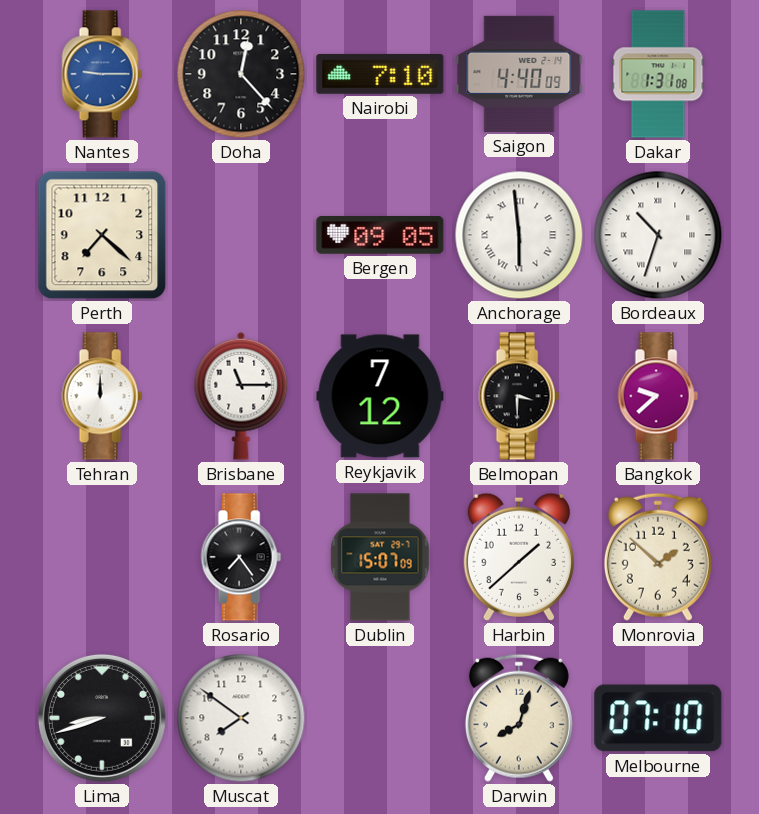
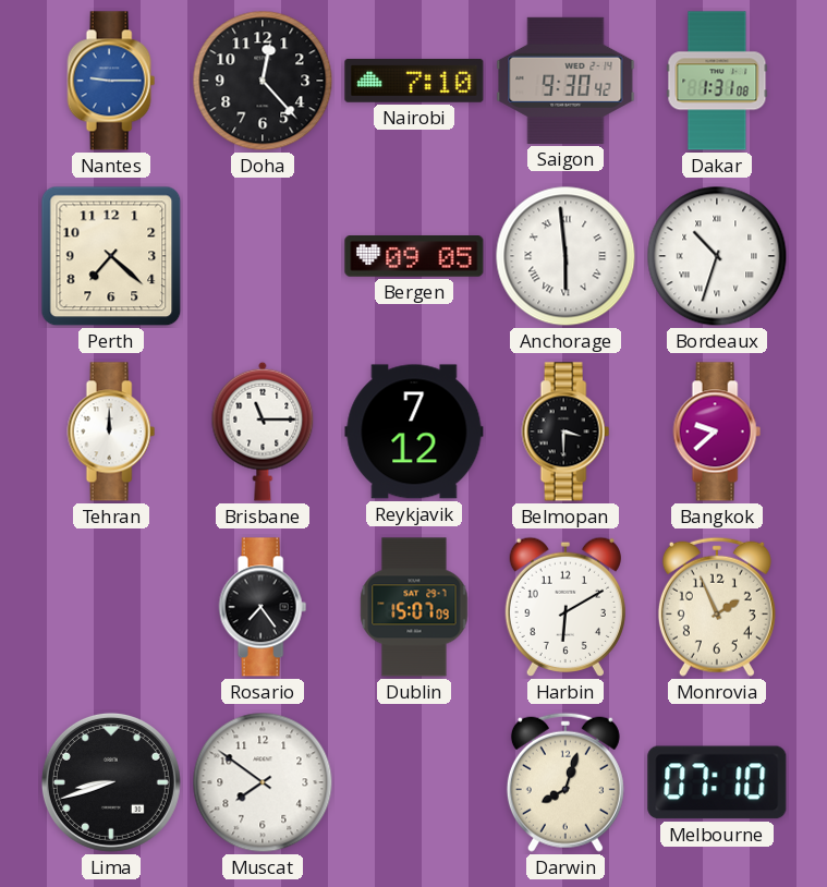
Saigon: 4:40 -> 9:30
Harbin: 1:38 -> 6:10
Monrovia: 1:52 -> 1:56
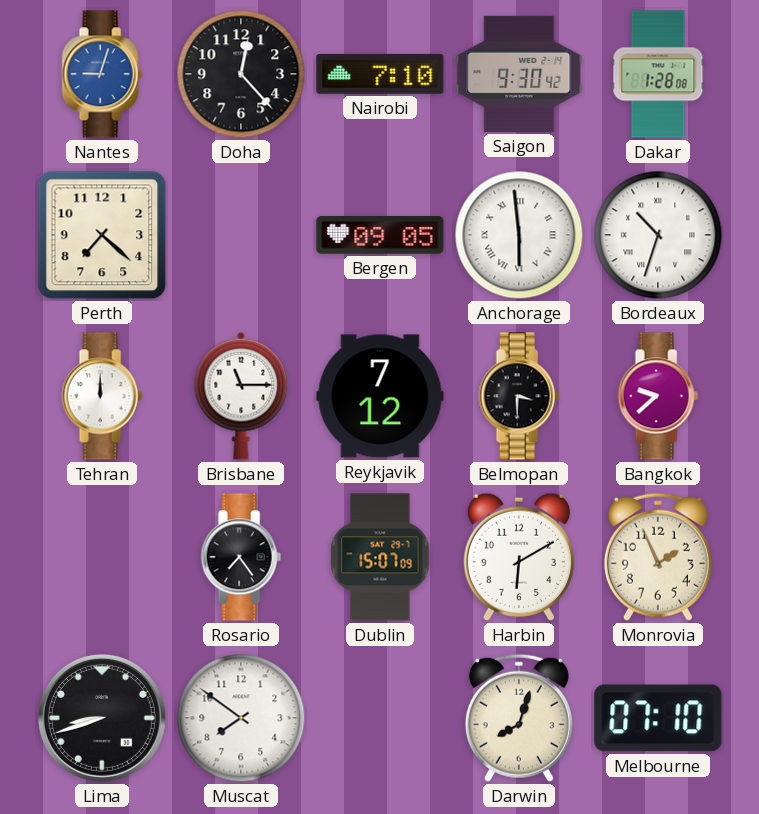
Nantes: 9:15 -> 9:03
Dakar: 1:31 -> 1:28
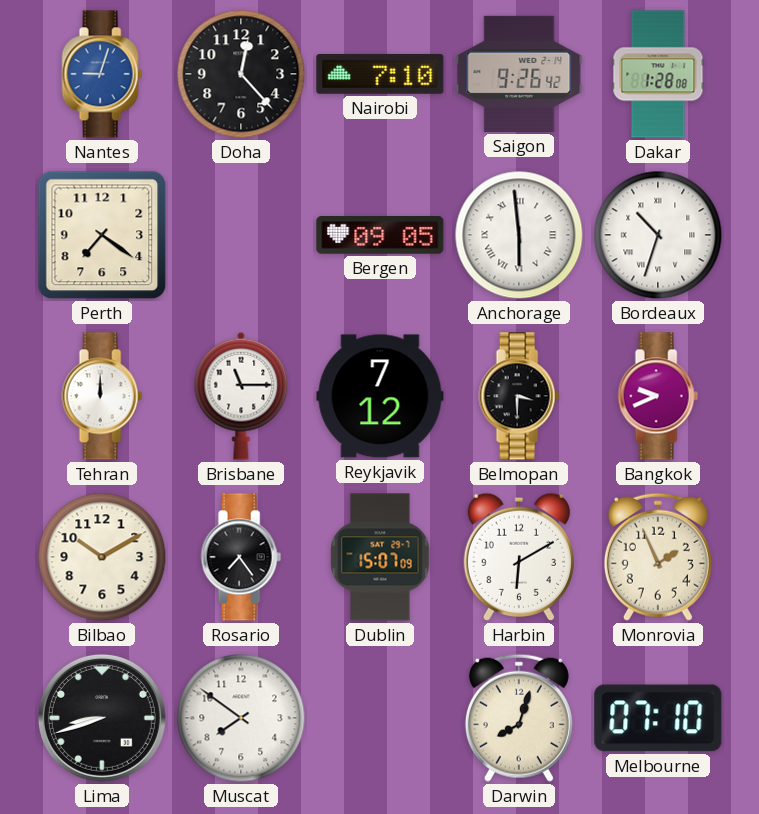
Saigon: 9:30 -> 9:26
Perth: 7:22 -> 7:21
Bangkok: 9:38 -> 9:41
Bilbao: none -> 10:10
